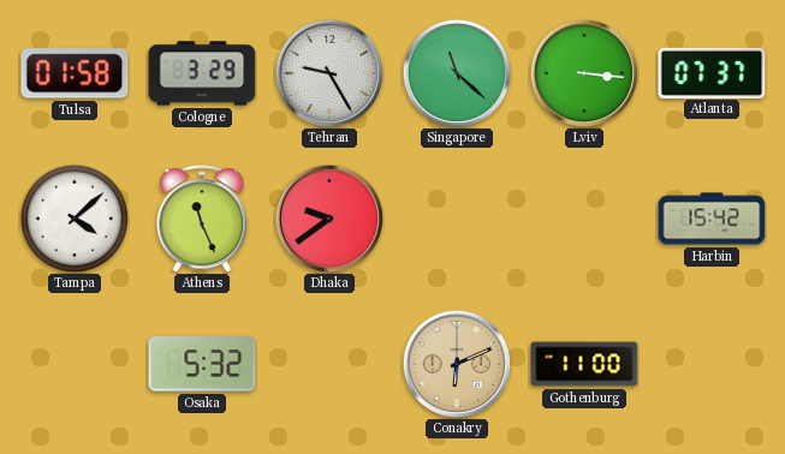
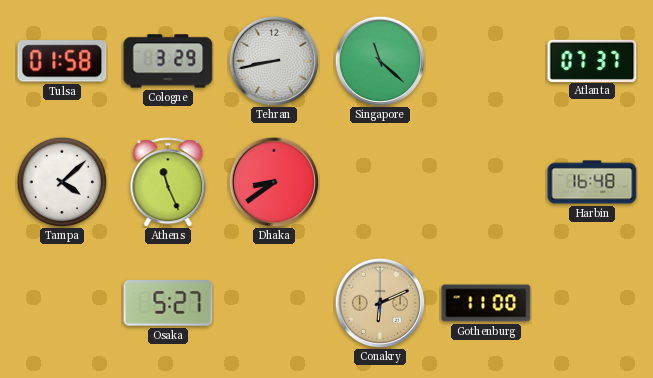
Tehran: 9:25 -> 8:43
Lviv: 3:16 -> none
Dhaka: 9:39 -> 8:39
Harbin: 15:42 -> 16:48
Osaka: 5:32 -> 5:27
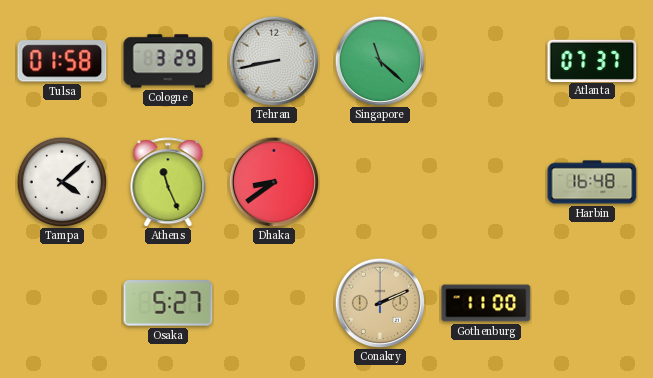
Conakry: 6:11 -> 2:11
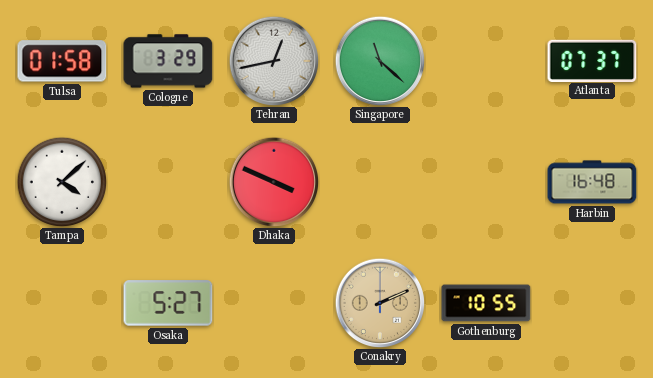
Tehran: 8:43 -> 12:43
Athens: 11:26 -> none
Dhaka: 8:39 -> 3:49
Gothenburg: 11:00 -> 10:55
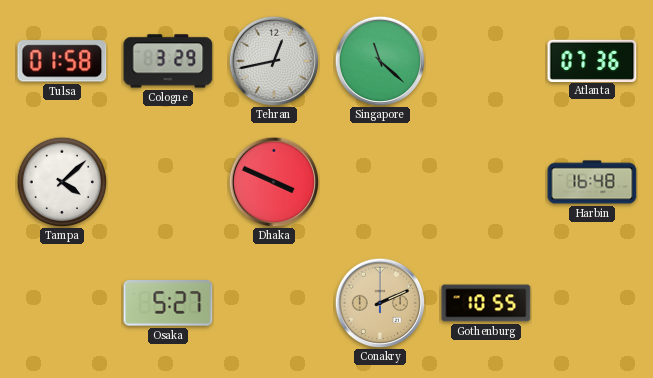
Atlanta: 07:37 -> 07:36
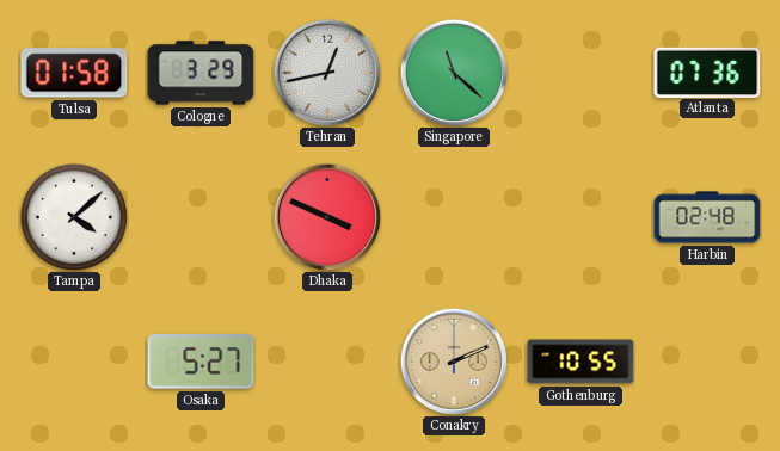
Harbin: 16:48 -> 02:48
